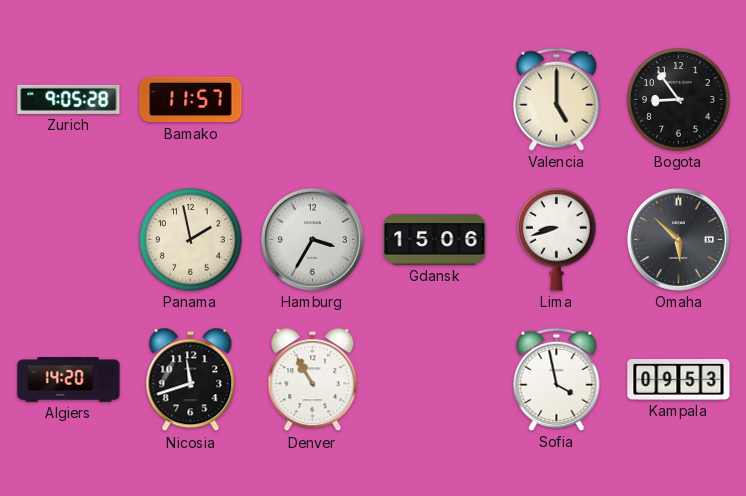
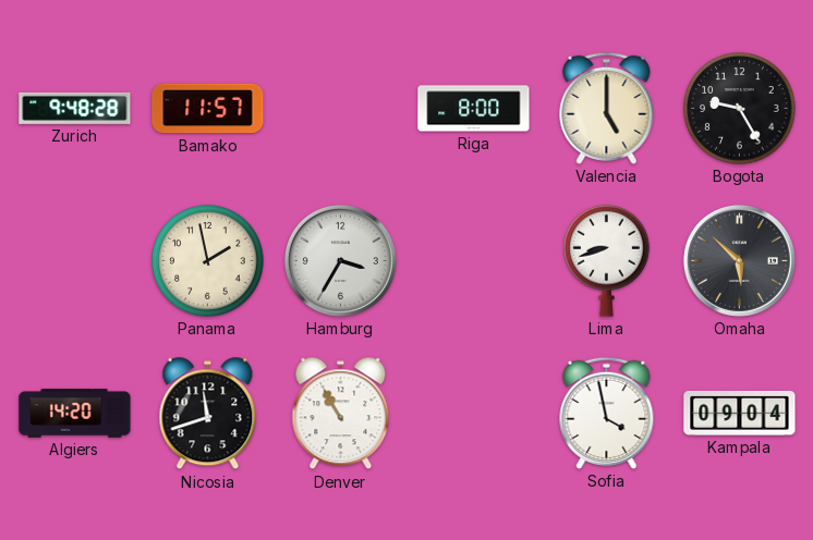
Zurich: 9:05 -> 9:48
Riga: none -> 8:00
Bogota: 8:54 -> 9:25
Gdansk: 15:06 -> none
Kampala: 09:53 -> 09:04
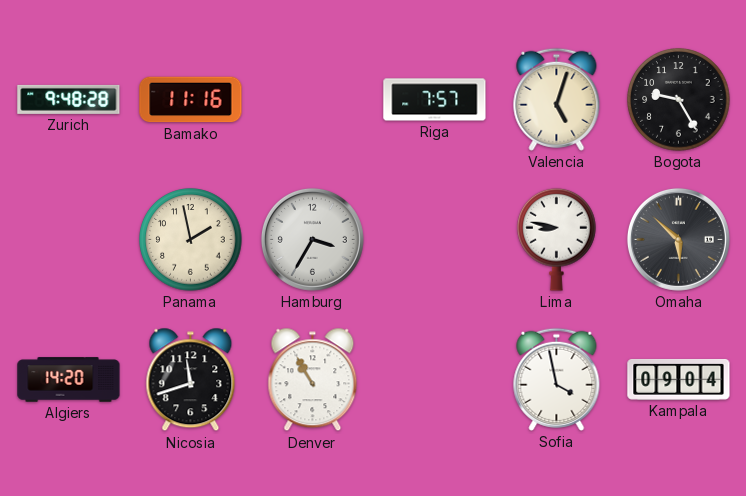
Bamako: 11:57 -> 11:16
Riga: 8:00 -> 7:57
Valencia: 5:00 -> 5:03
Lima: 8:42 -> 8:47
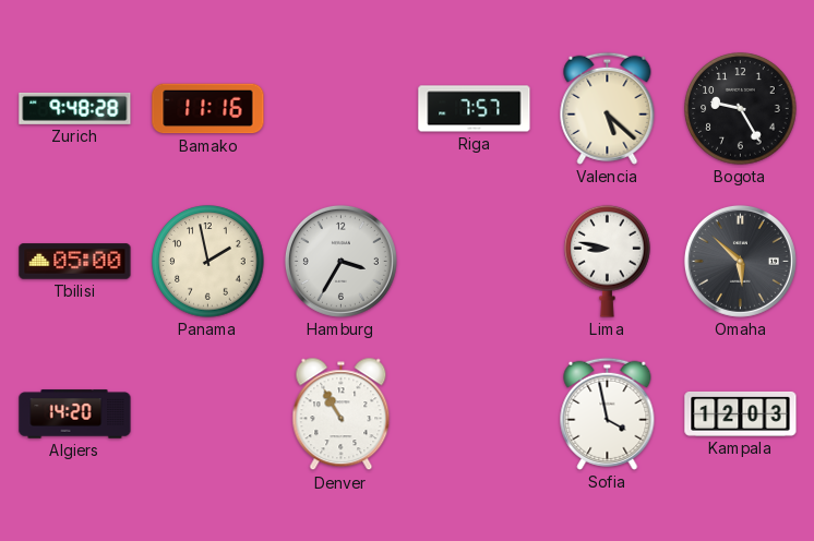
Valencia: 5:03 -> 5:22
Tbilisi: none -> 05:00
Nicosia: 11:42 -> none
Kampala: 09:04 -> 12:03
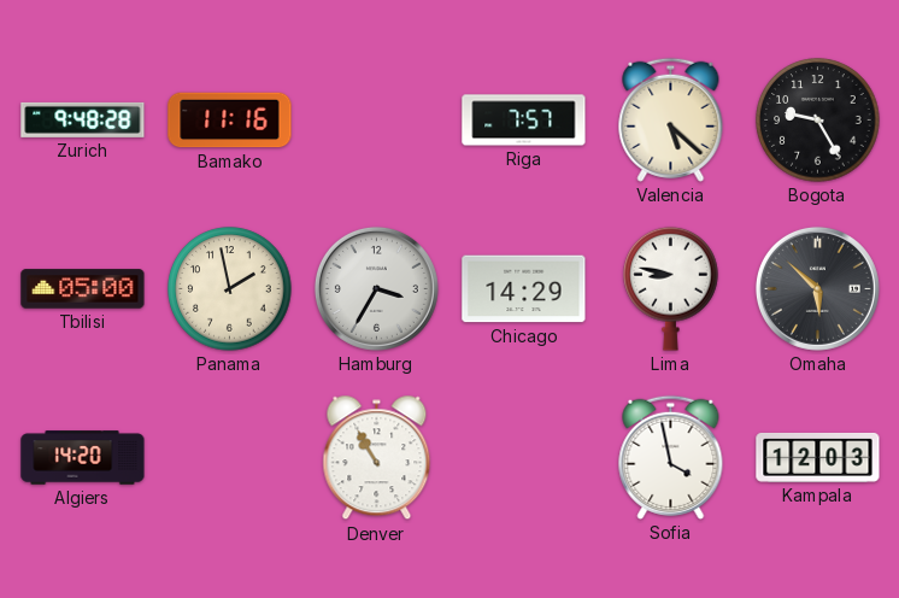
Chicago: none -> 14:29
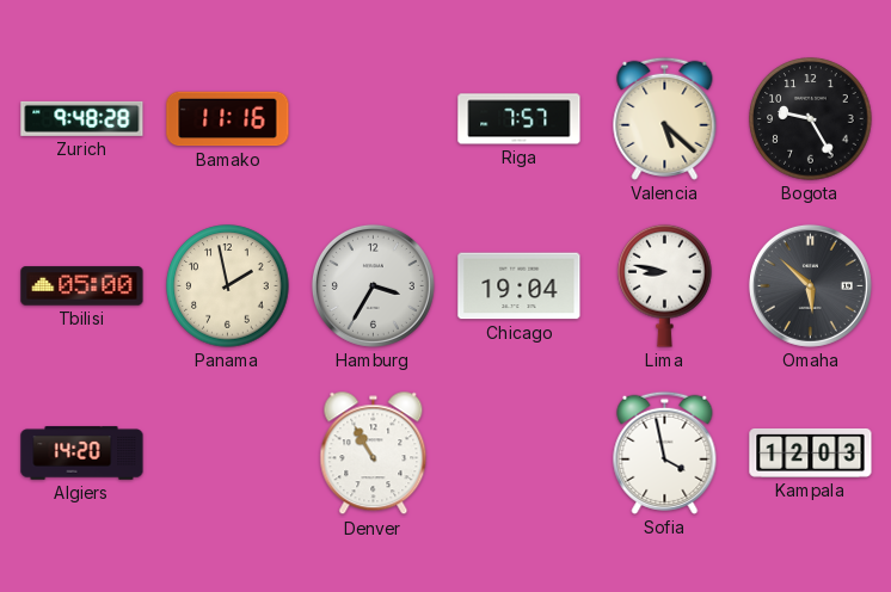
Chicago: 14:29 -> 19:04
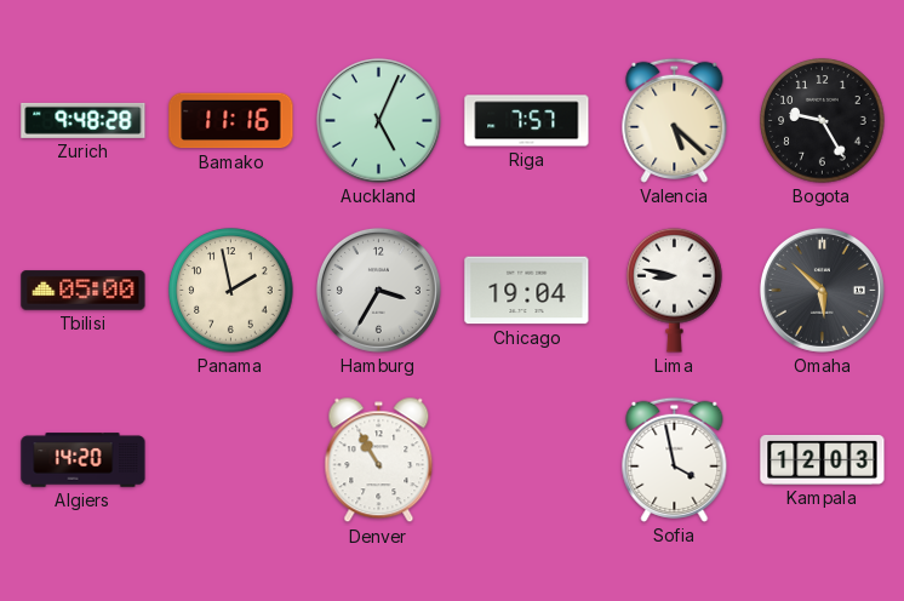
Auckland: none -> 5:04
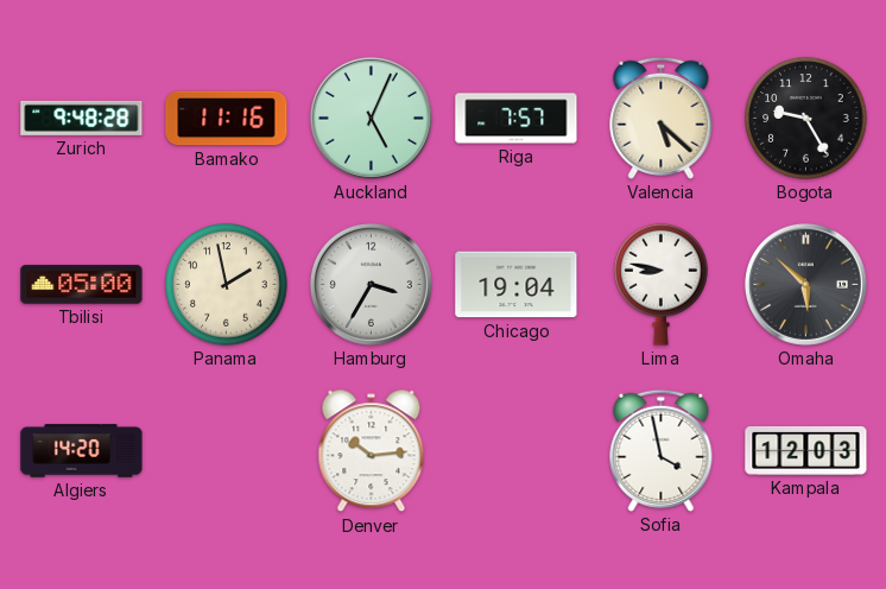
Denver: 10:55 -> 10:14
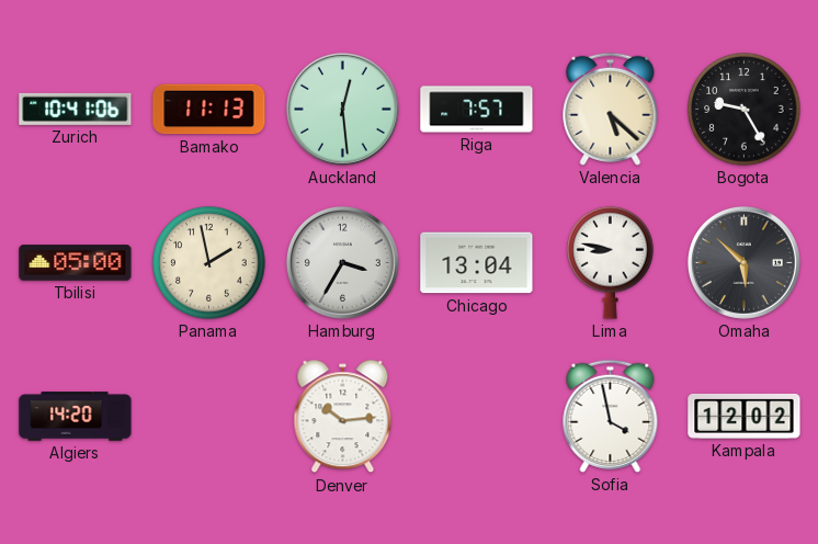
Zurich: 9:48 -> 10:41
Bamako: 11:16 -> 11:13
Auckland: 5:04 -> 12:29
Chicago: 19:04 -> 13:04
Kampala: 12:03 -> 12:02
